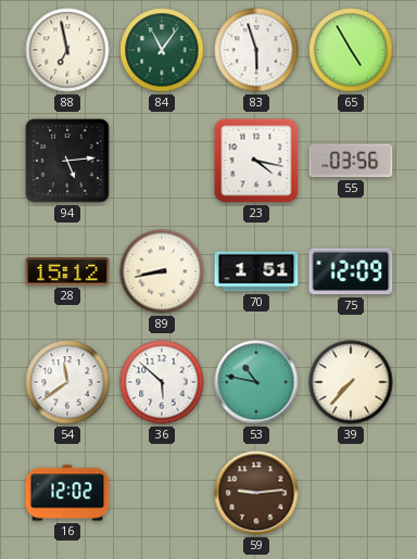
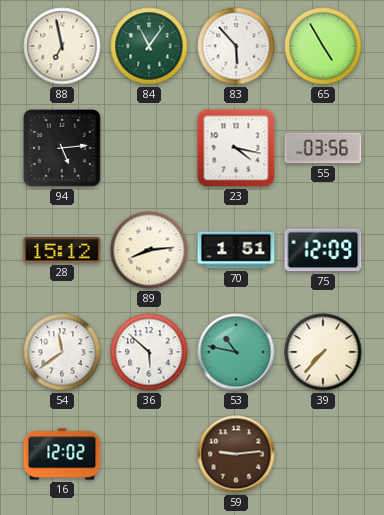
83: 5:57 -> 5:53
89: 8:43 -> 8:14
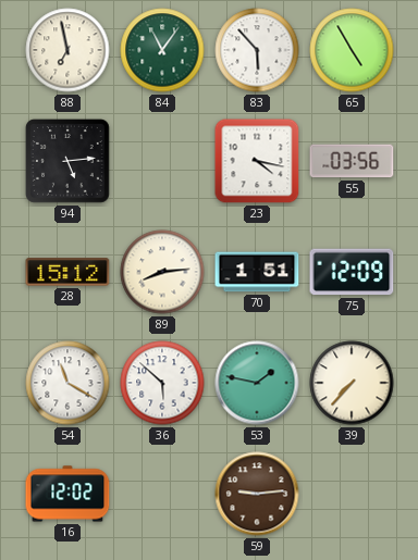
54: 11:39 -> 11:20
53: 10:47 -> 1:47
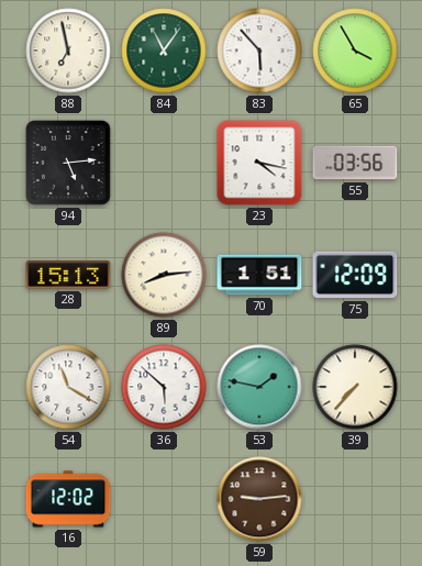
65: 4:55 -> 3:55
28: 15:12 -> 15:13
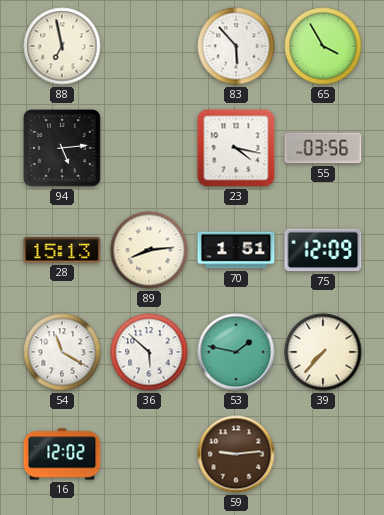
84: 11:06 -> none
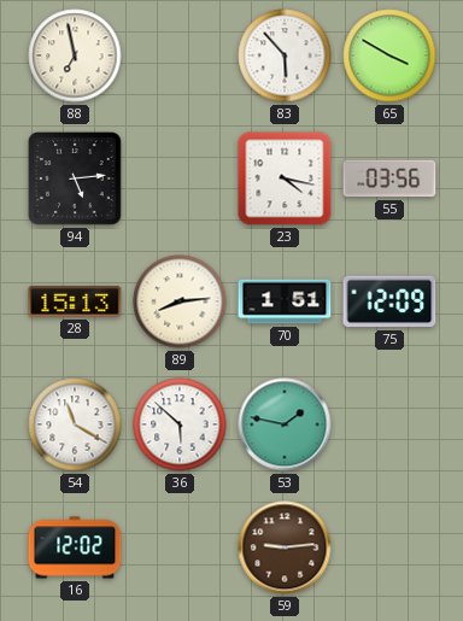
65: 3:55 -> 3:50
39: 7:37 -> none
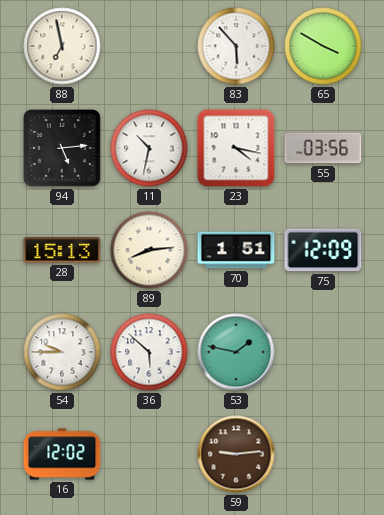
11: none -> 10:32
54: 11:20 -> 9:45
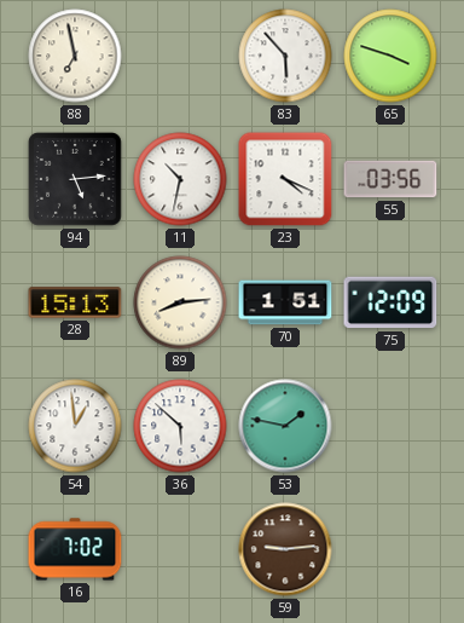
65: 3:50 -> 3:48
23: 4:17 -> 4:19
54: 9:45 -> 12:59
16: 12:02 -> 7:02
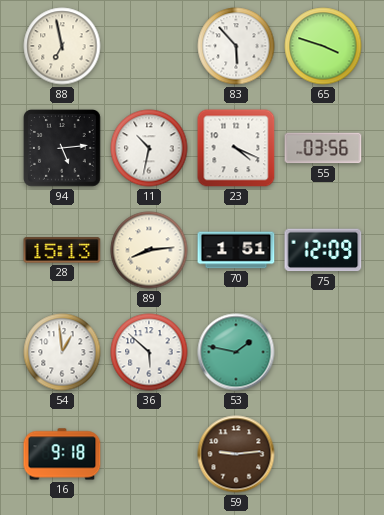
16: 7:02 -> 9:18
